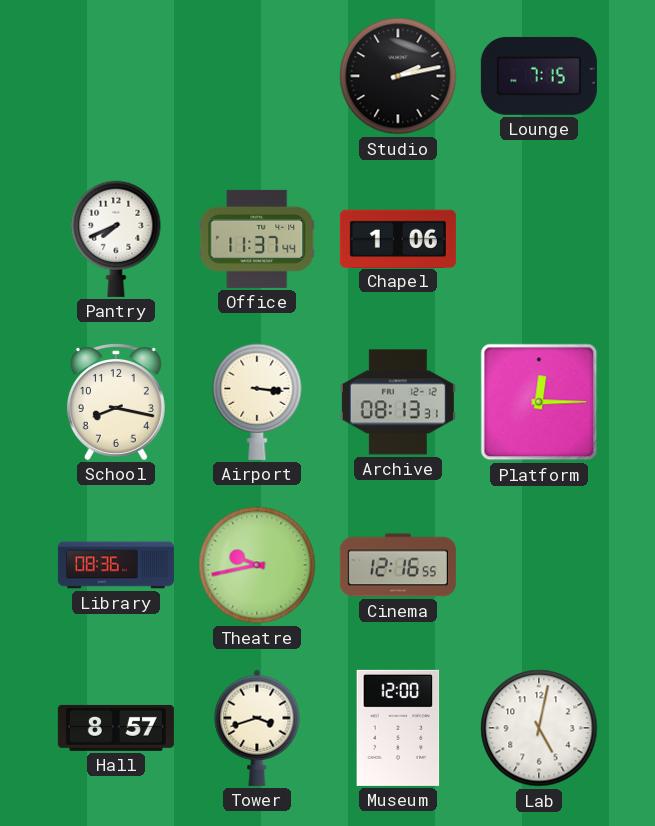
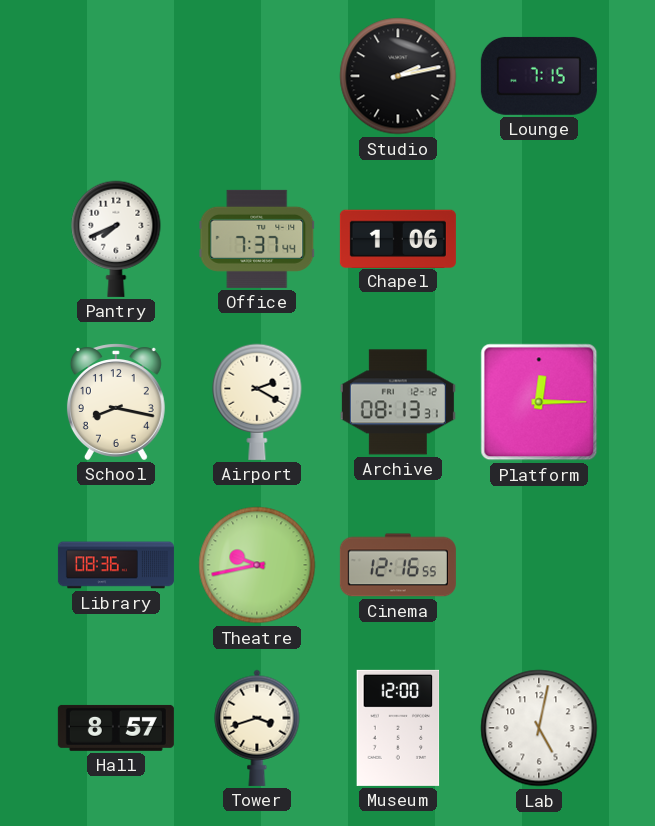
Office: 11:37 -> 7:37
Airport: 3:16 -> 2:20
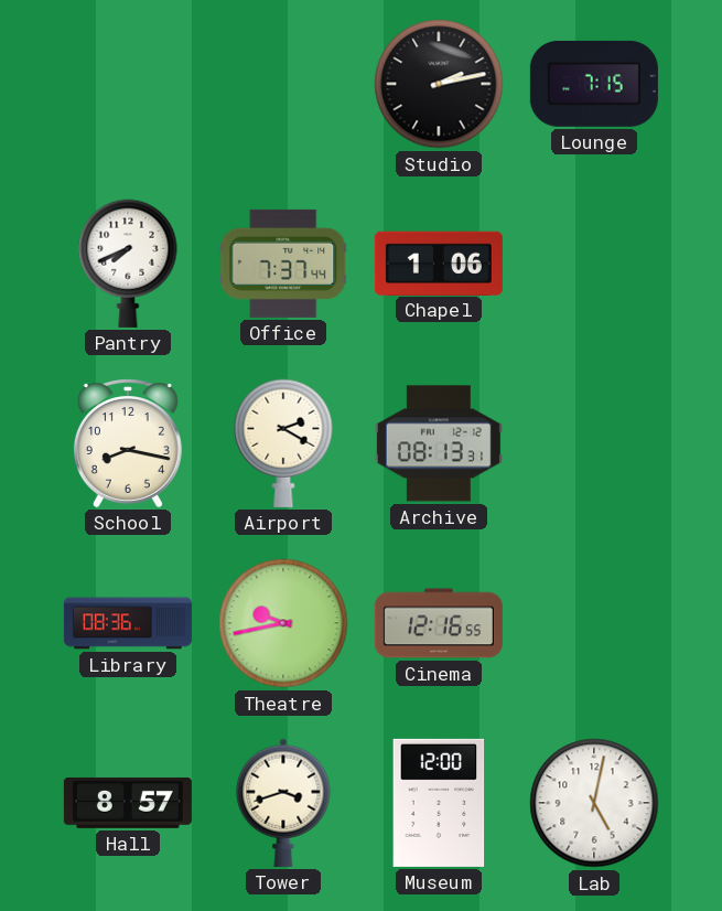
Platform: 12:15 -> none
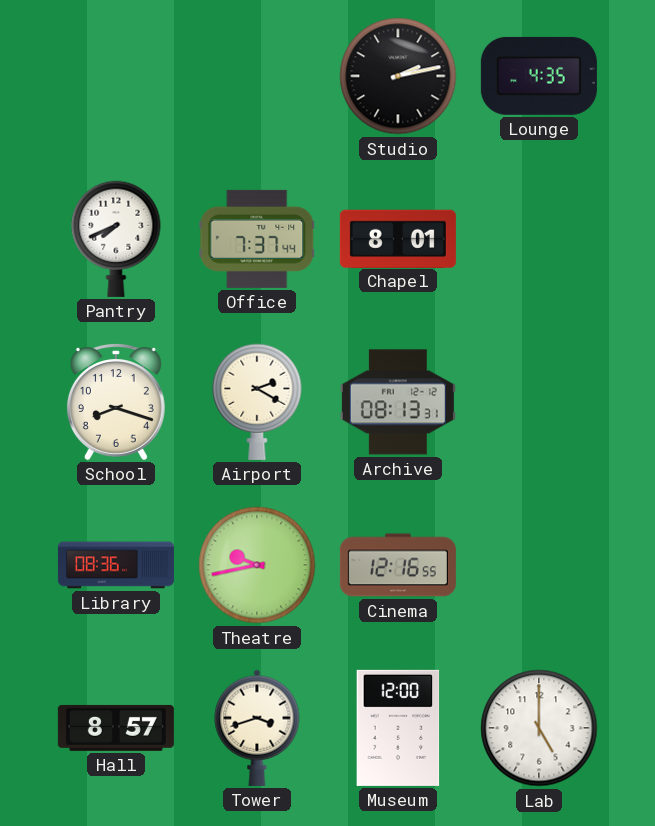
Lounge: 7:15 -> 4:35
Chapel: 1:06 -> 8:01
School: 8:17 -> 8:18
Lab: 5:02 -> 5:00
